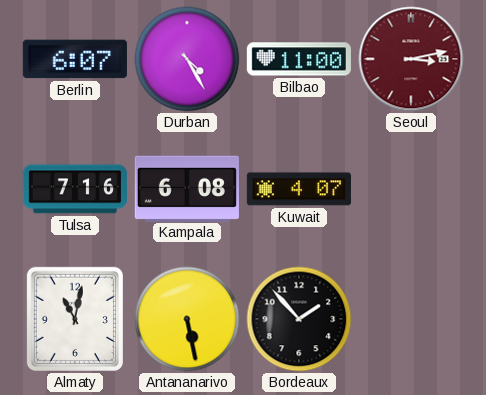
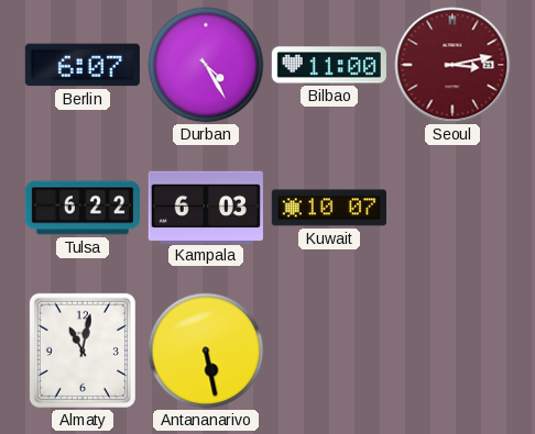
Tulsa: 7:16 -> 6:22
Kampala: 6:08 -> 6:03
Kuwait: 4:07 -> 10:07
Bordeaux: 1:53 -> none
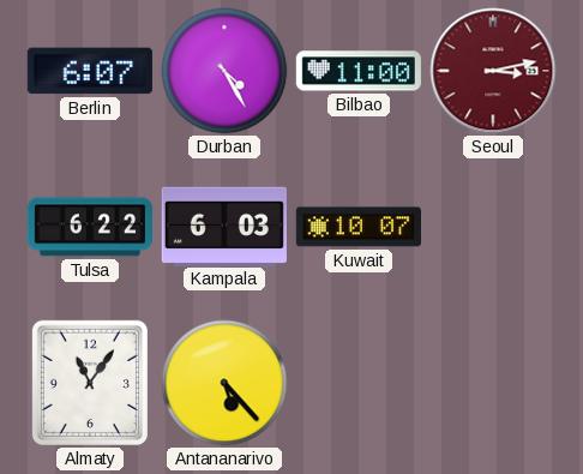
Almaty: 11:02 -> 11:06
Antananarivo: 5:28 -> 5:23
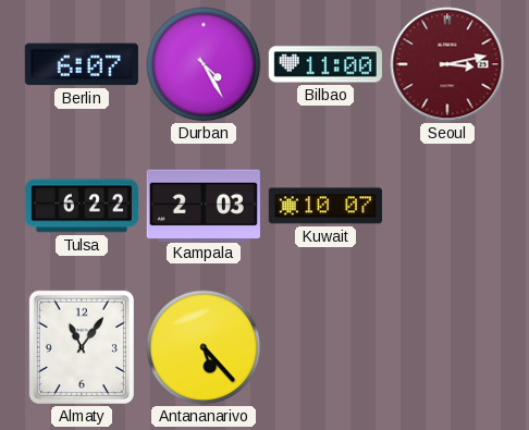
Kampala: 6:03 -> 2:03
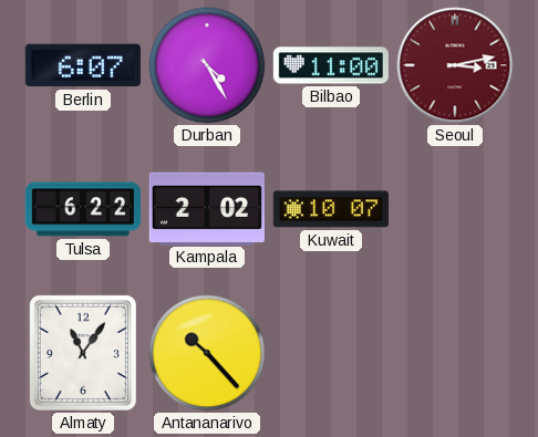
Kampala: 2:03 -> 2:02
Antananarivo: 5:23 -> 10:23
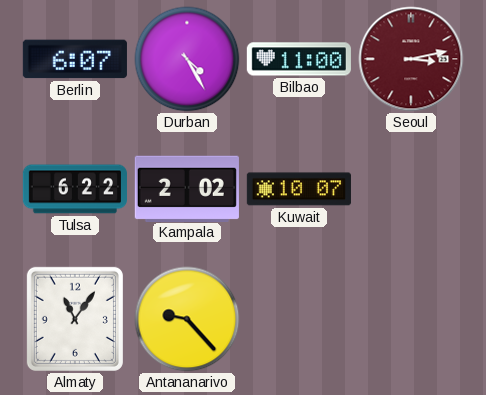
Antananarivo: 10:23 -> 9:23
